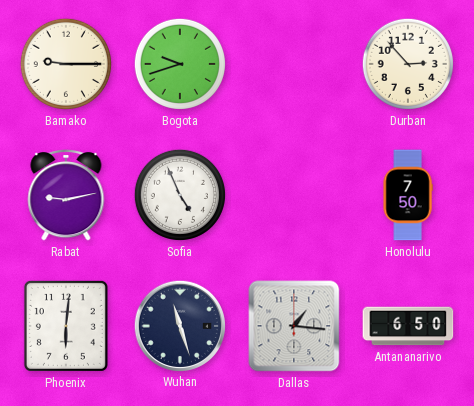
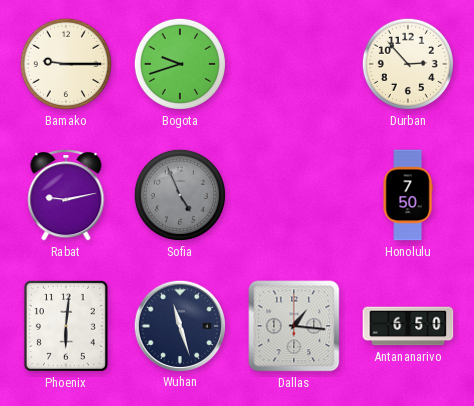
Sofia dial: white -> grey
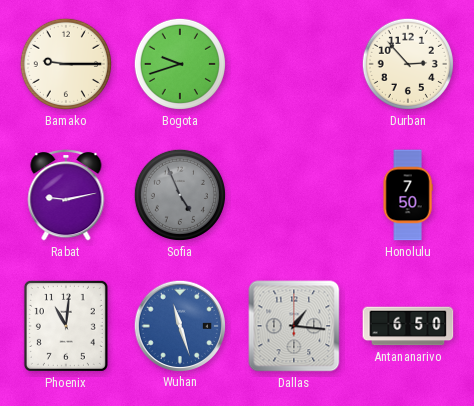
Phoenix: 6:01 -> 11:01
Wuhan dial: navy -> blue
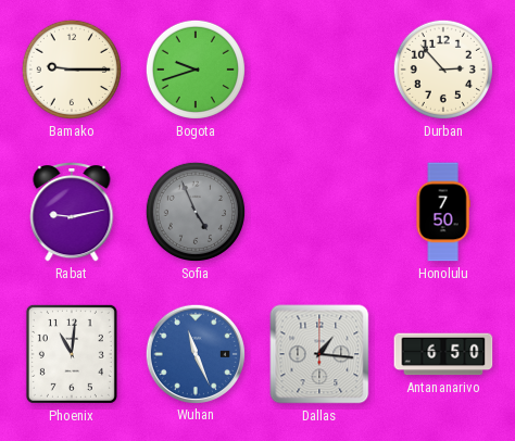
Wuhan: 11:27 -> 11:26
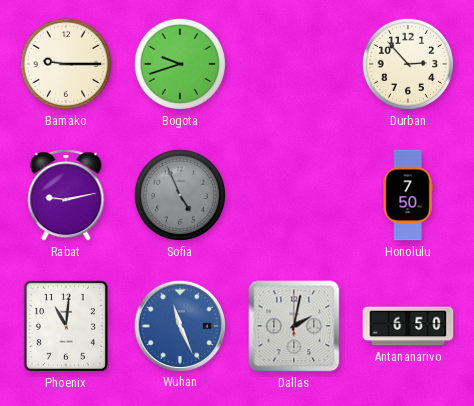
Dallas: 1:16 -> 2:02
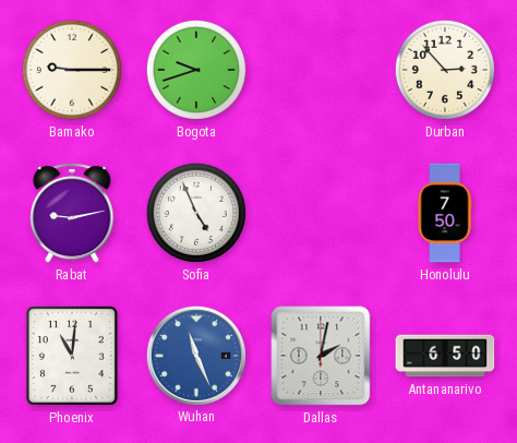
Sofia dial: grey -> white
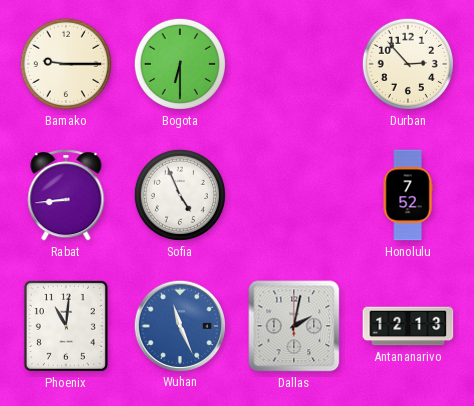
Bogota: 9:42 -> 6:30
Rabat: 9:13 -> 8:44
Honolulu: 7:50 -> 7:52
Antananarivo: 6:50 -> 12:13
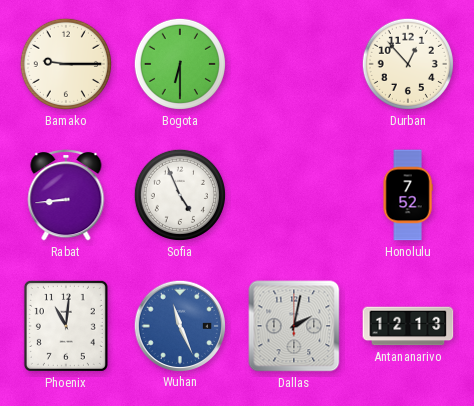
Durban: 2:53 -> 12:53
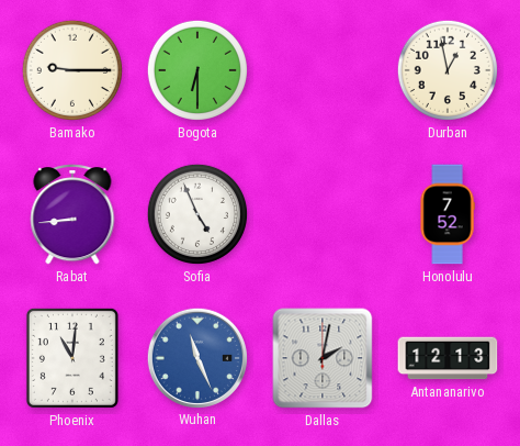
Durban: 12:53 -> 12:58
